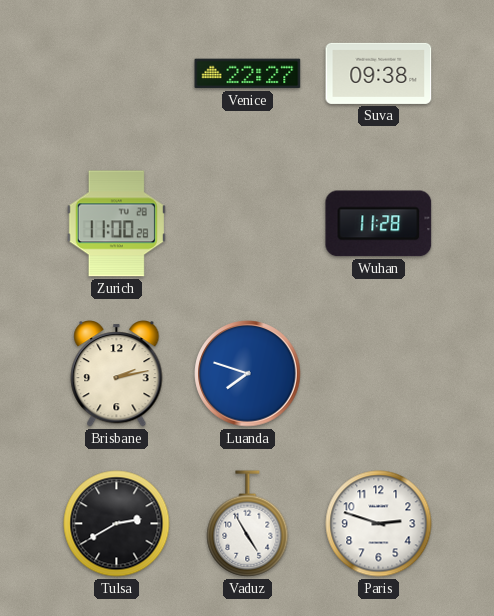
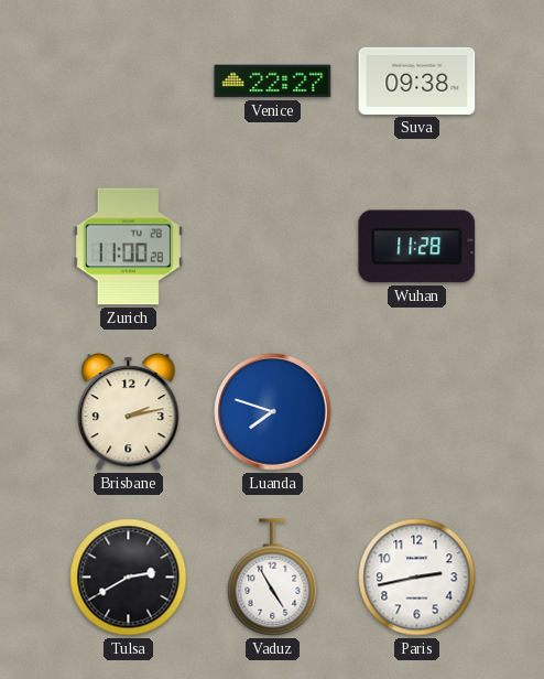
Paris: 2:48 -> 2:43
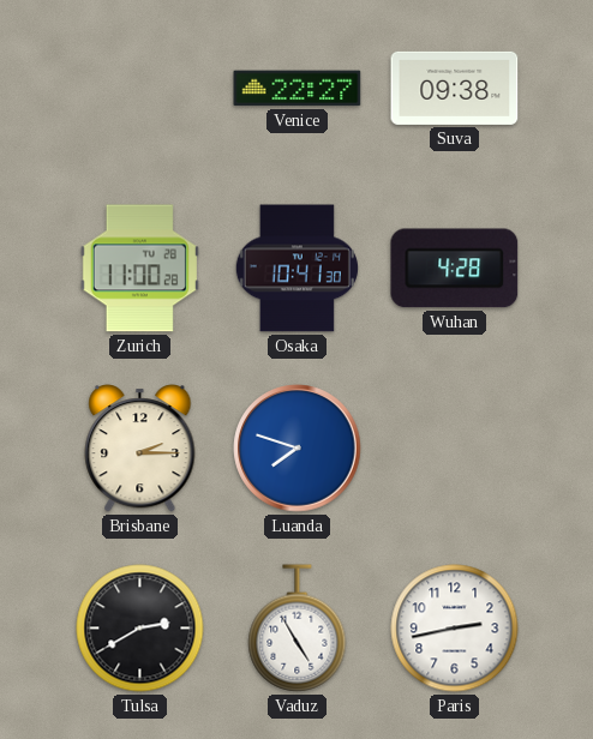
Osaka: none -> 10:41
Wuhan: 11:28 -> 4:28
Brisbane: 2:13 -> 2:15
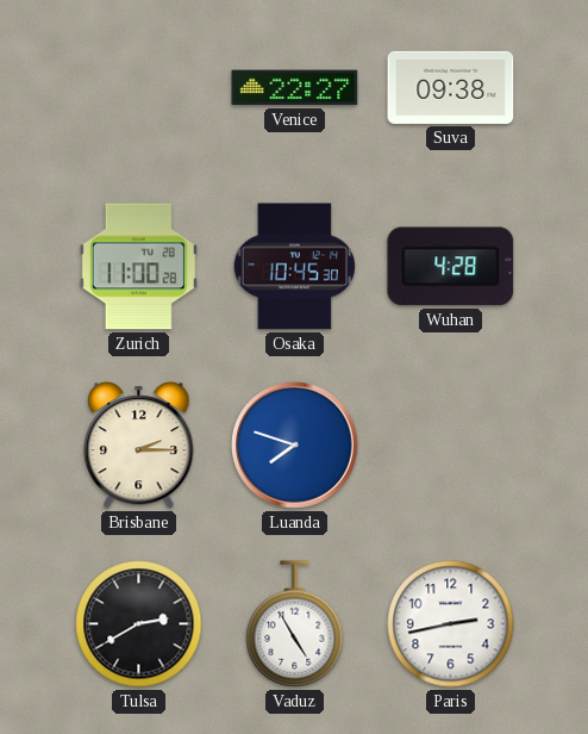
Osaka: 10:41 -> 10:45
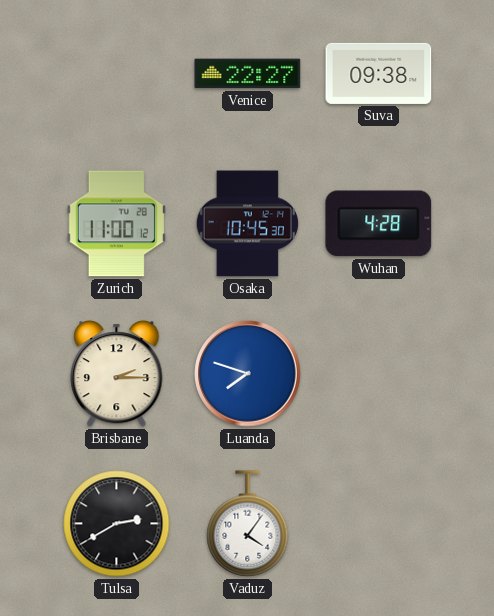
Zurich: 11:00:28 -> 11:00:12
Vaduz: 4:55 -> 4:06
Paris: 2:43 -> none
